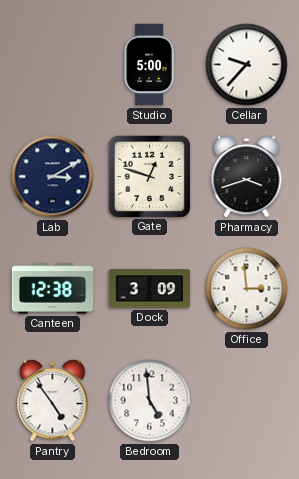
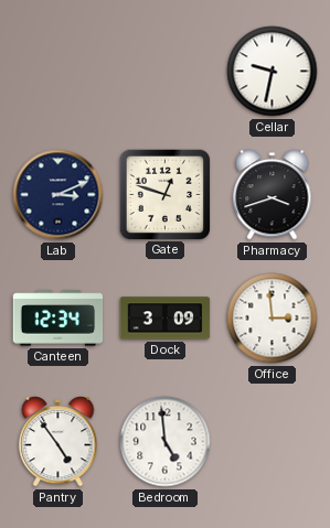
Studio: 5:00 -> none
Cellar: 9:37 -> 9:32
Lab: 3:10 -> 3:11
Canteen: 12:38 -> 12:34
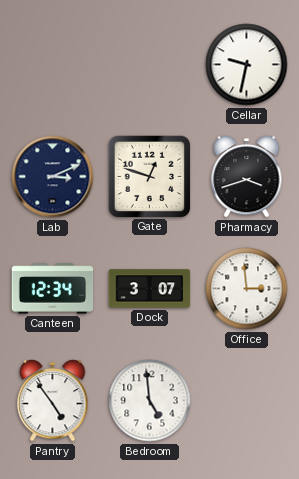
Dock: 3:09 -> 3:07
